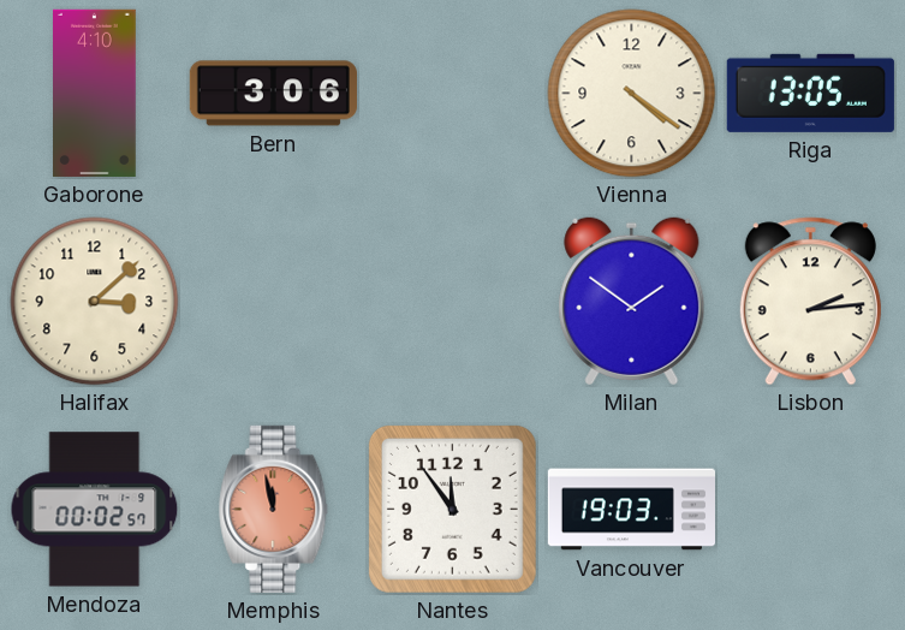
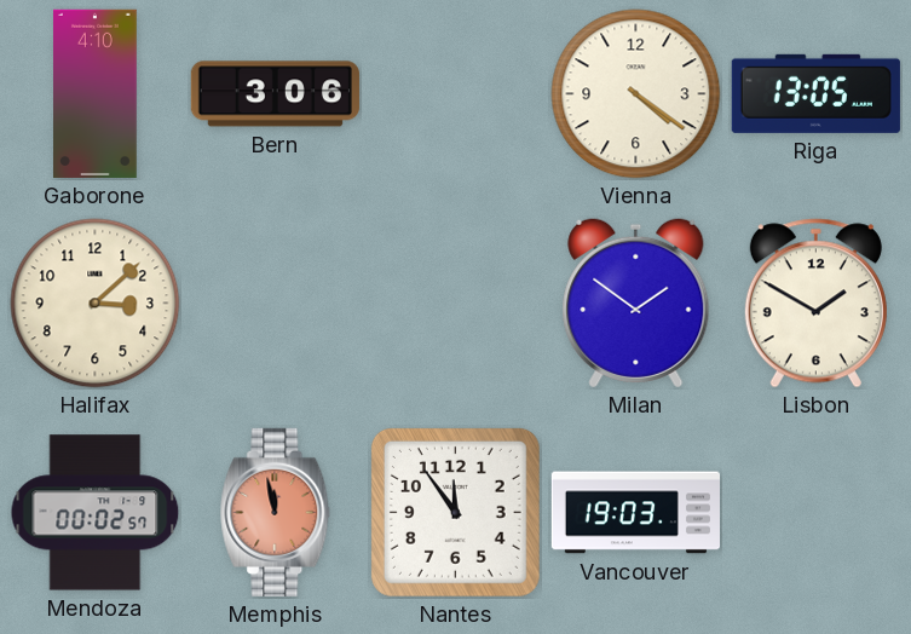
Lisbon: 2:14 -> 1:50
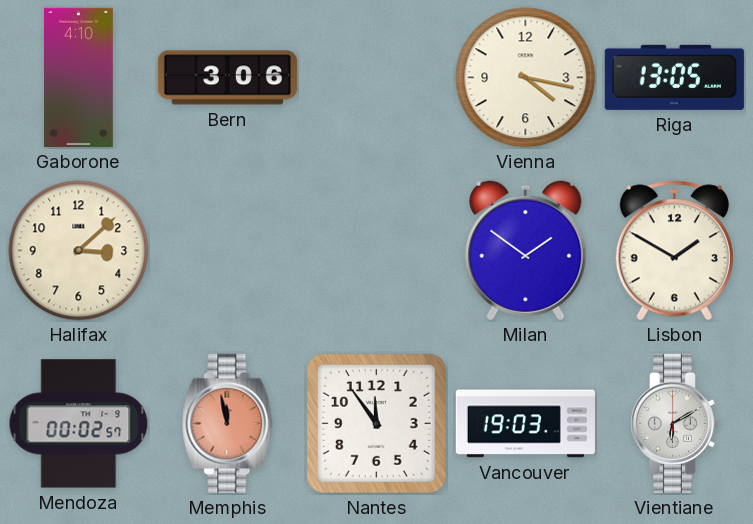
Vienna: 4:21 -> 4:17
Vientiane: none -> 6:10
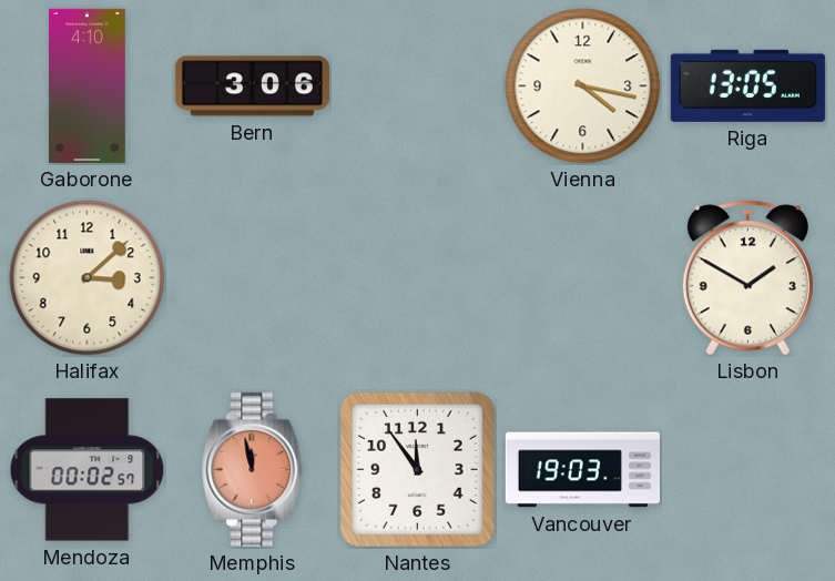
Milan: 1:51 -> none
Vientiane: 6:10 -> none
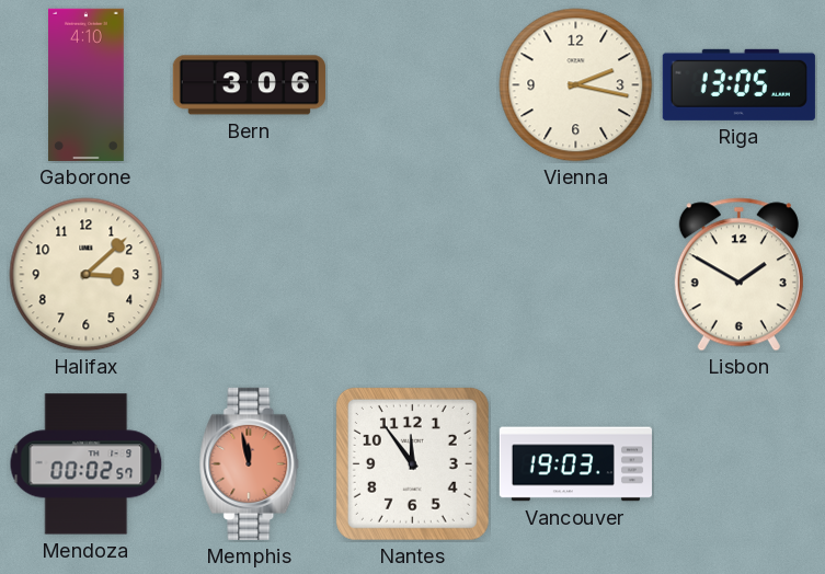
Vienna: 4:17 -> 2:17
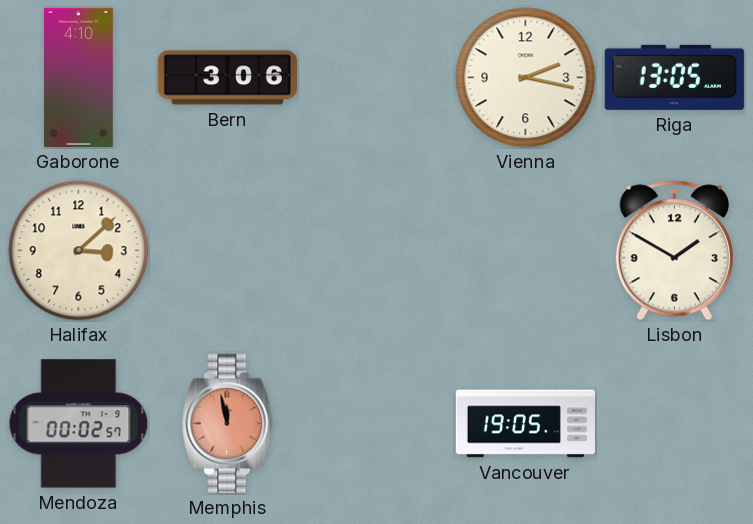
Nantes: 11:54 -> none
Vancouver: 19:03 -> 19:05
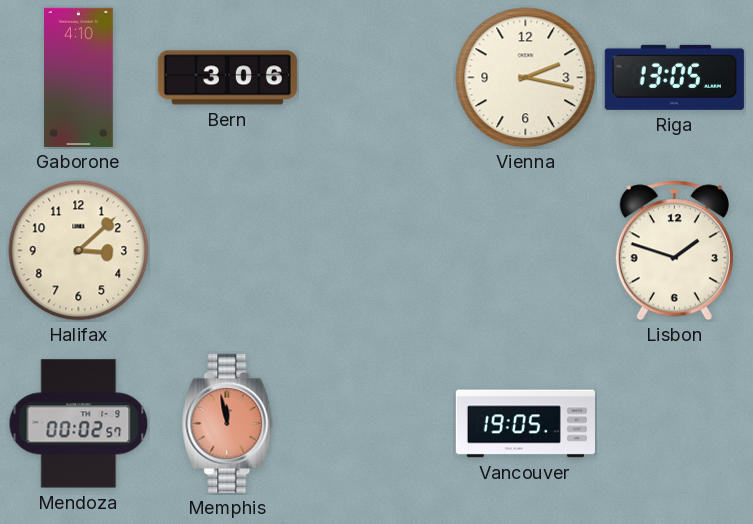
Lisbon: 1:50 -> 1:48
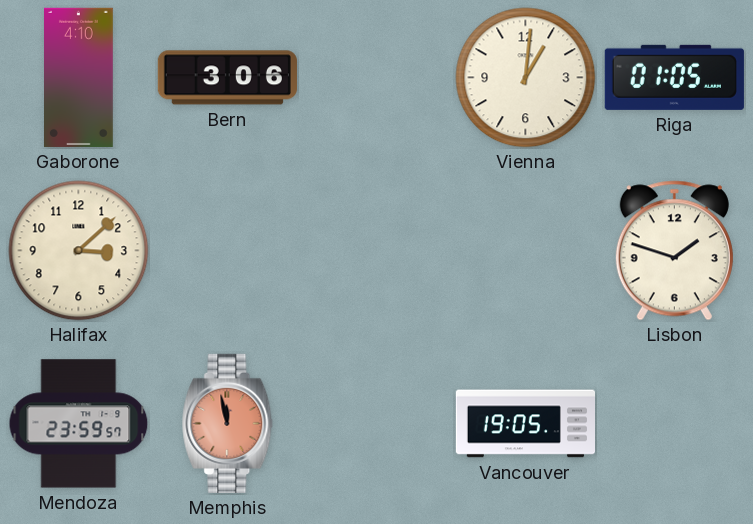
Vienna: 2:17 -> 1:01
Riga: 13:05 -> 01:05
Mendoza: 00:02 -> 23:59
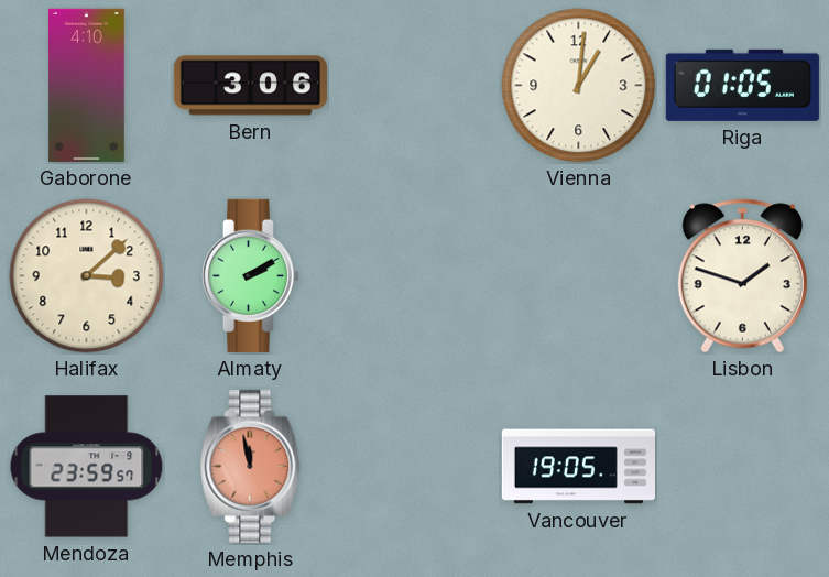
Almaty: none -> 2:10
